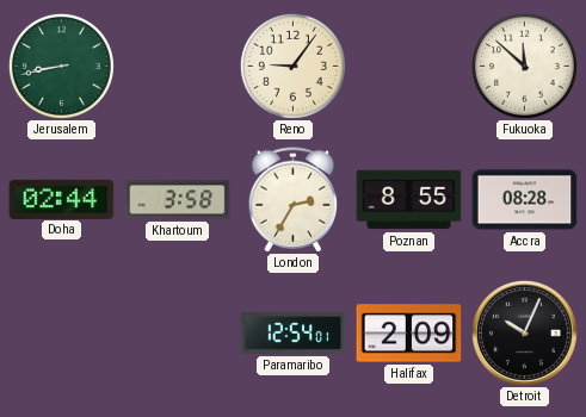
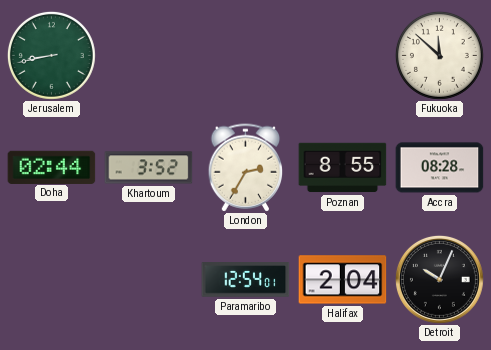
Reno: 9:06 -> none
Khartoum: 3:58 -> 3:52
Halifax: 2:09 -> 2:04
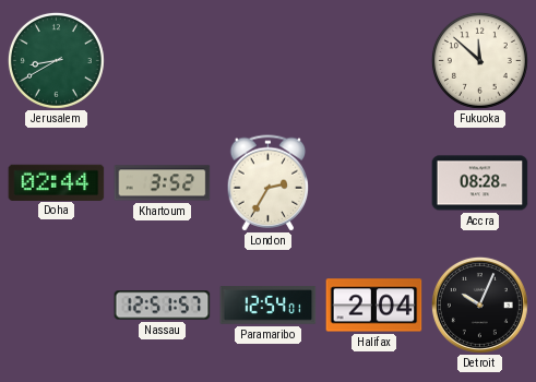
Jerusalem: 8:43 -> 8:40
Poznan: 8:55 -> none
Nassau: none -> 12:51
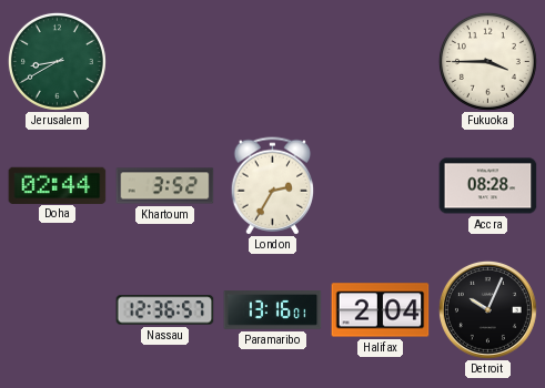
Fukuoka: 11:52 -> 3:45
Nassau: 12:51 -> 12:36
Paramaribo: 12:54 -> 13:16
